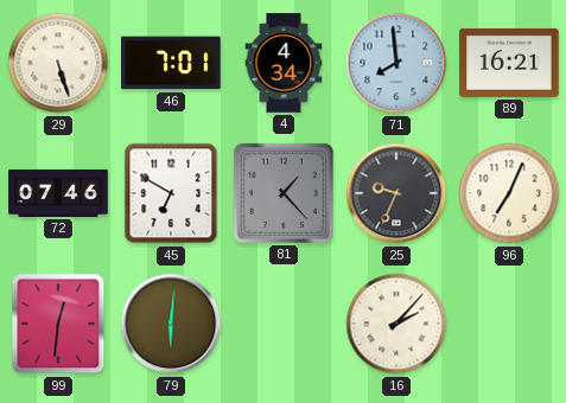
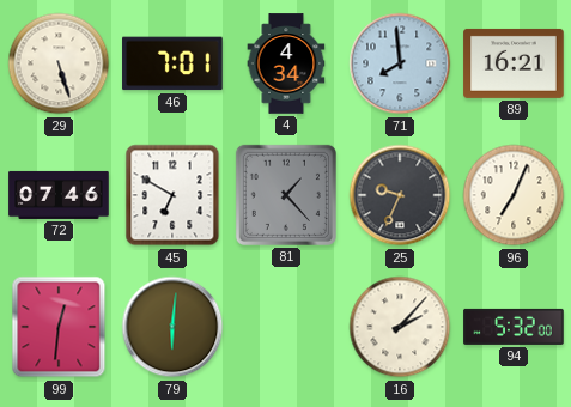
94: none -> 5:32
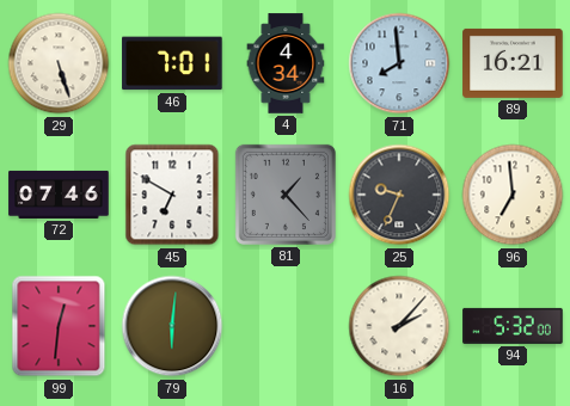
96: 7:04 -> 6:59
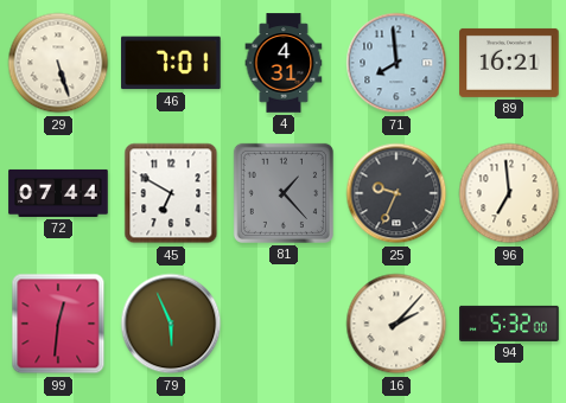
4: 4:34 -> 4:31
72: 07:46 -> 07:44
79: 6:01 -> 5:56
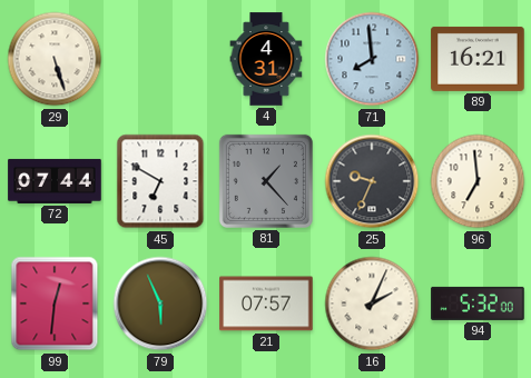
46: 7:01 -> none
21: none -> 07:57
16: 2:07 -> 2:04
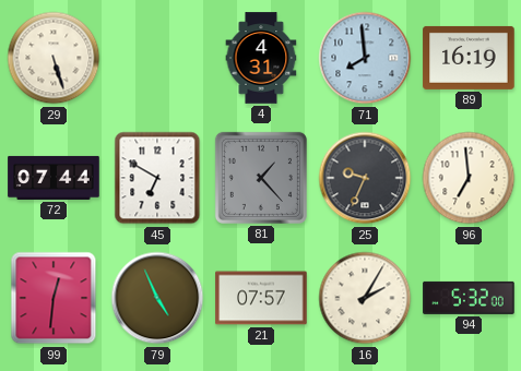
89: 16:21 -> 16:19
79: 5:56 -> 4:56
16: 2:04 -> 2:05
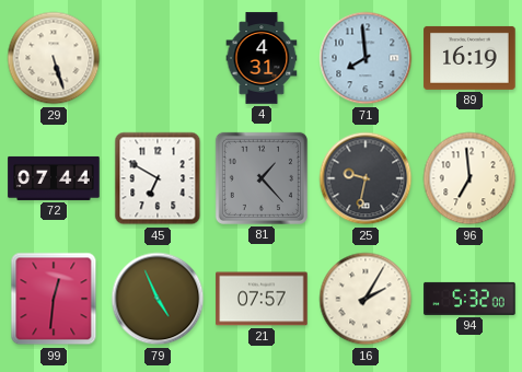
25: 9:34 -> 9:32
